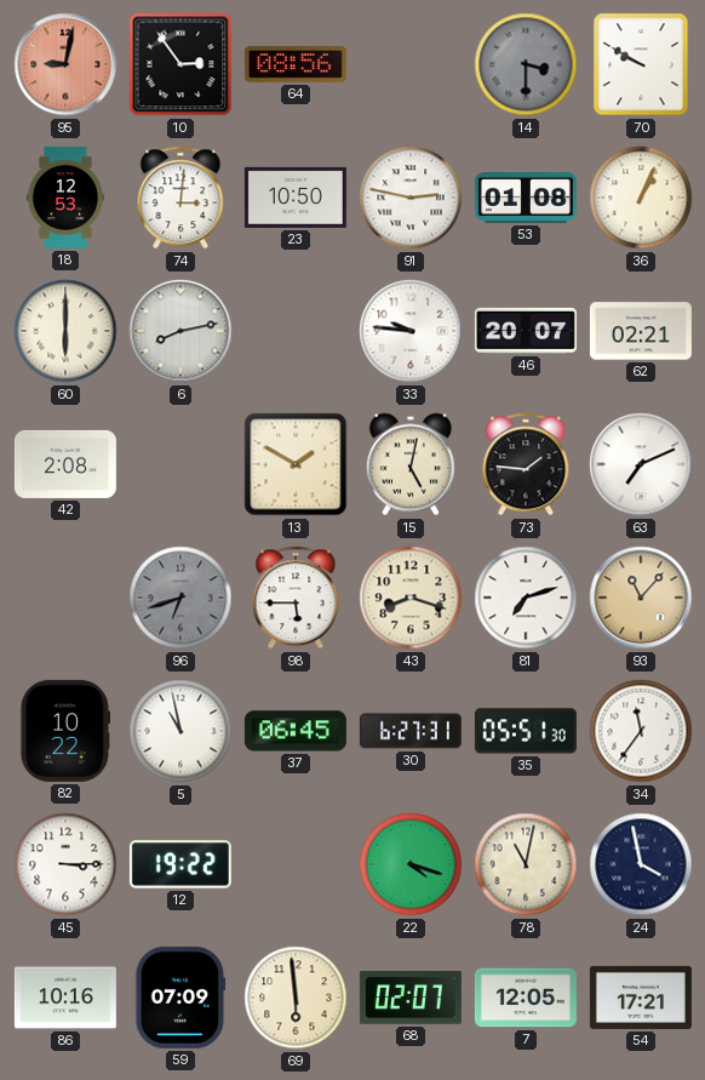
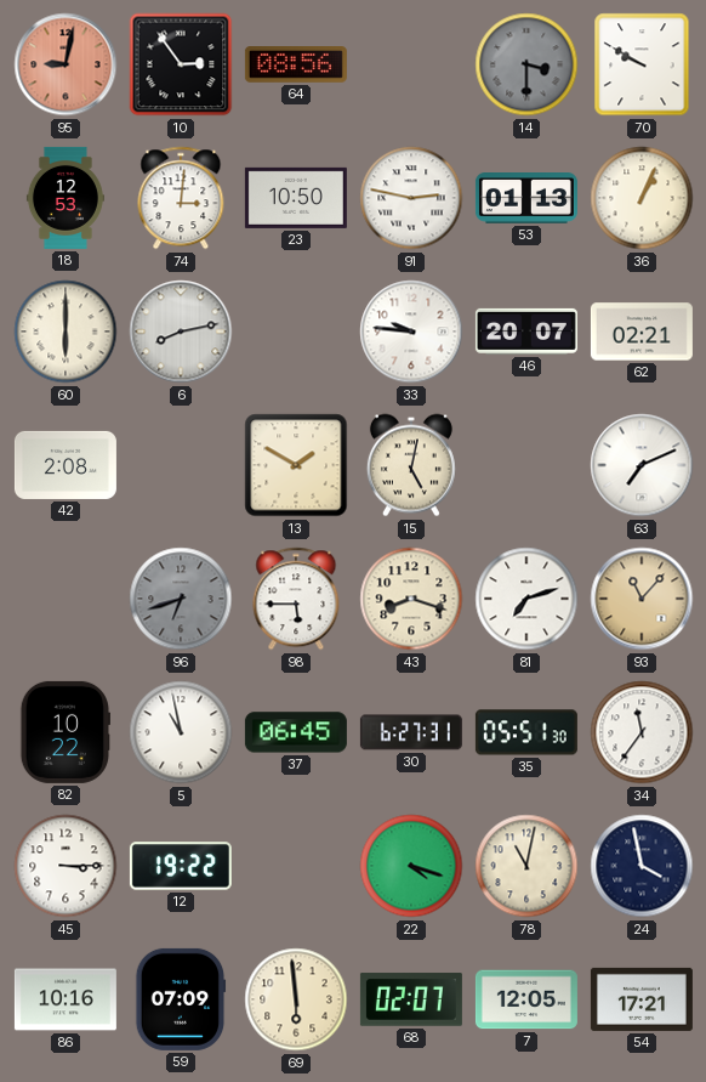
53: 01:08 -> 01:13
73: 1:46 -> none
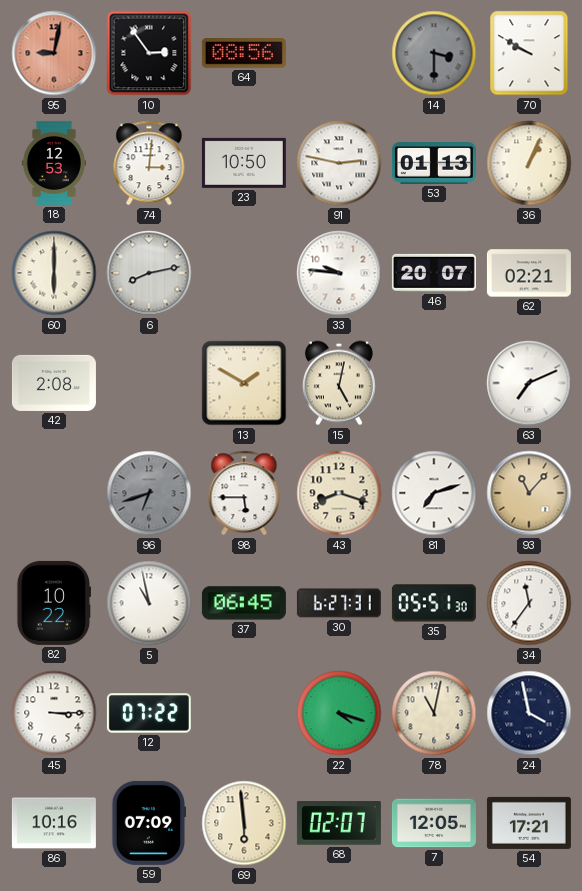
12: 19:22 -> 07:22
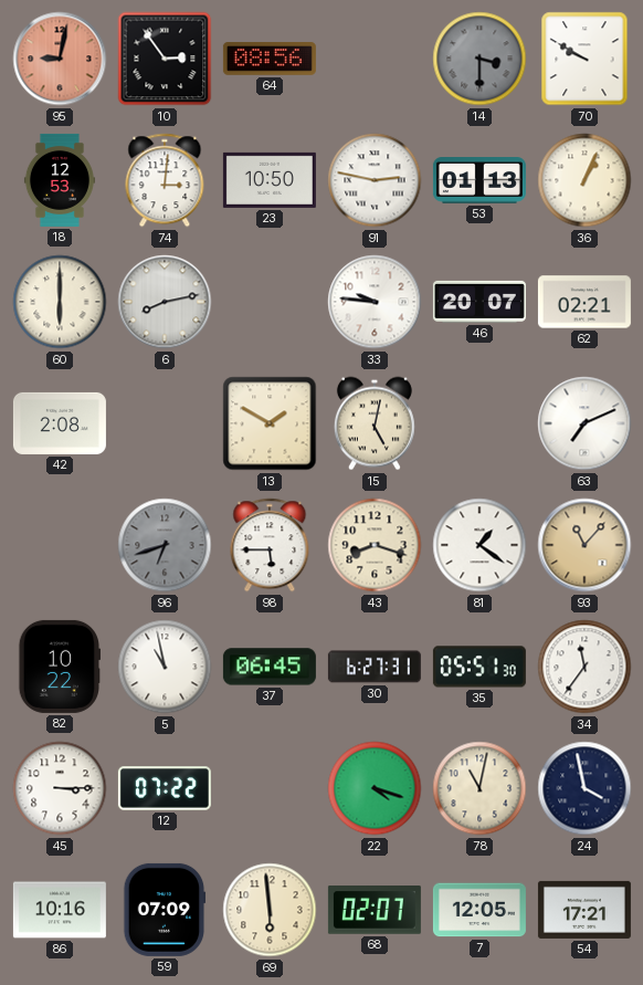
81: 7:12 -> 1:21
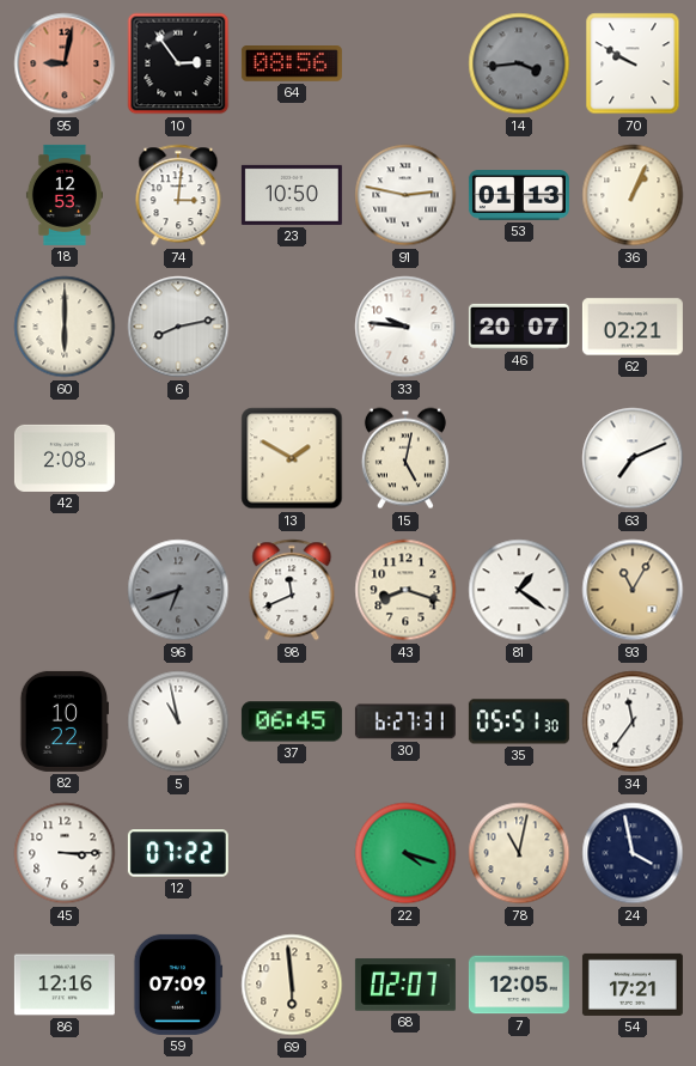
14: 3:30 -> 3:44
98: 5:45 -> 11:41
93: 11:07 -> 11:05
86: 10:16 -> 12:16
